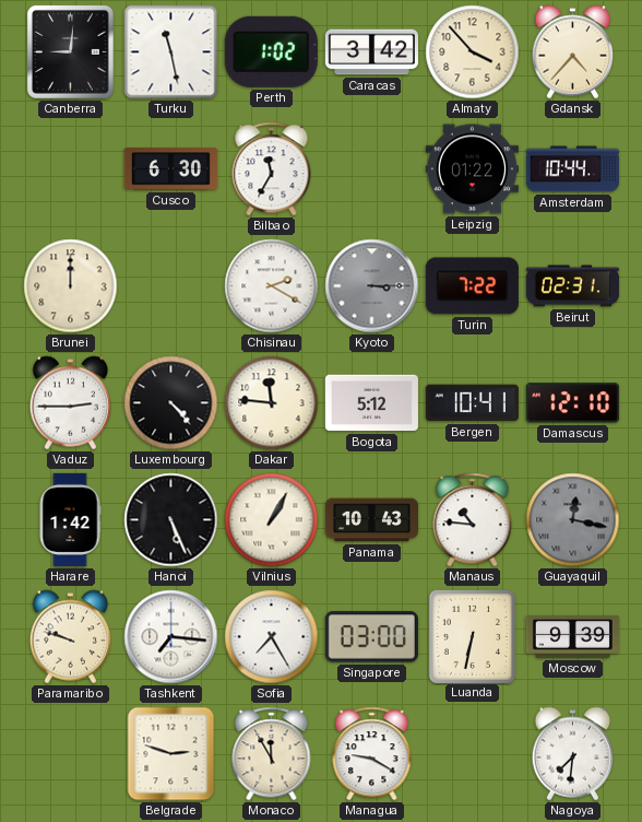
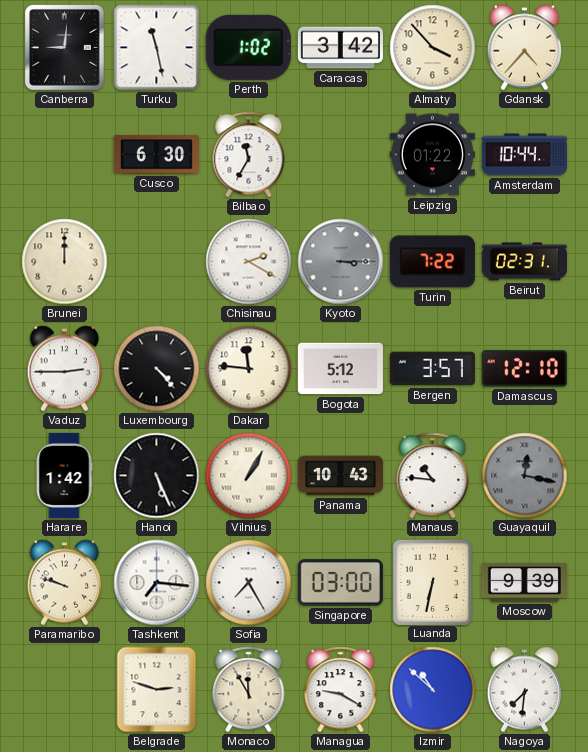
Bergen: 10:41 -> 3:57
Izmir: none -> 10:52
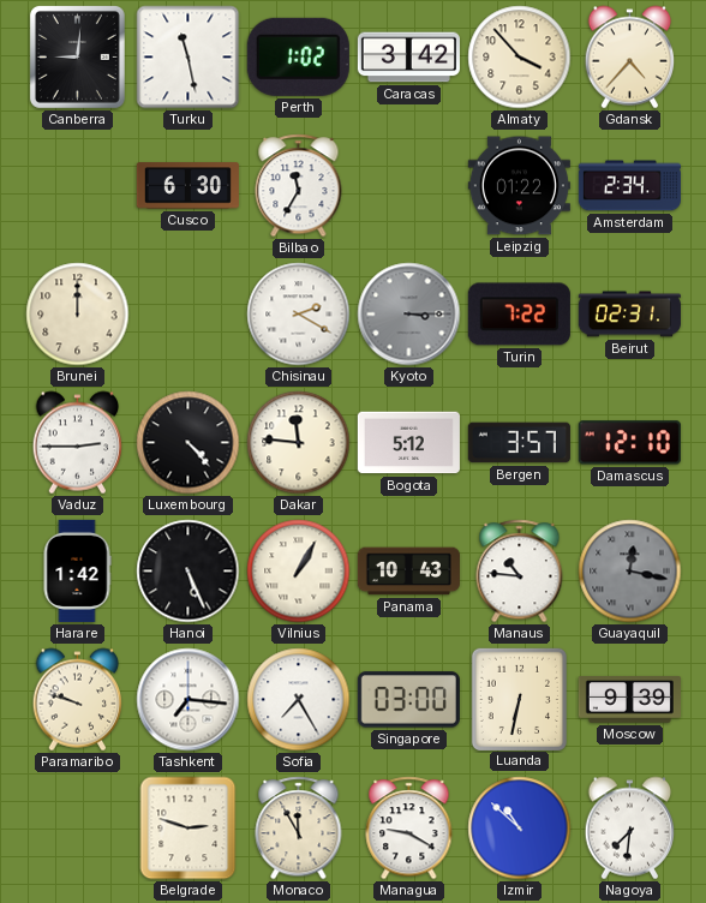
Amsterdam: 10:44 -> 2:34
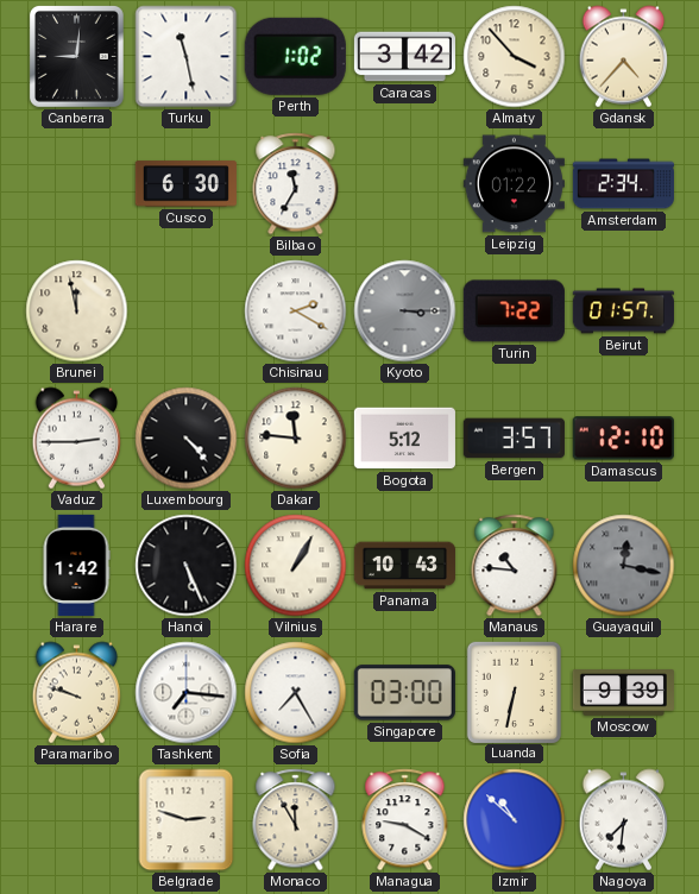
Brunei: 12:00 -> 11:58
Beirut: 02:31 -> 01:57
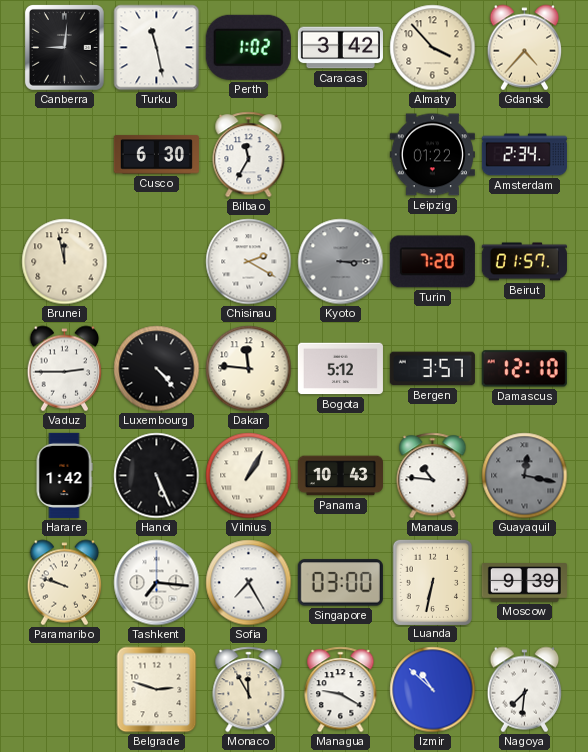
Turin: 7:22 -> 7:20
